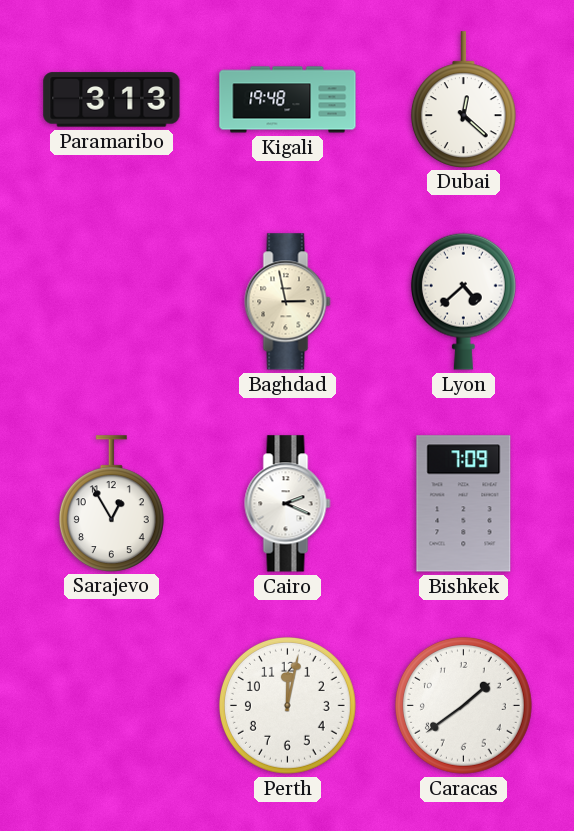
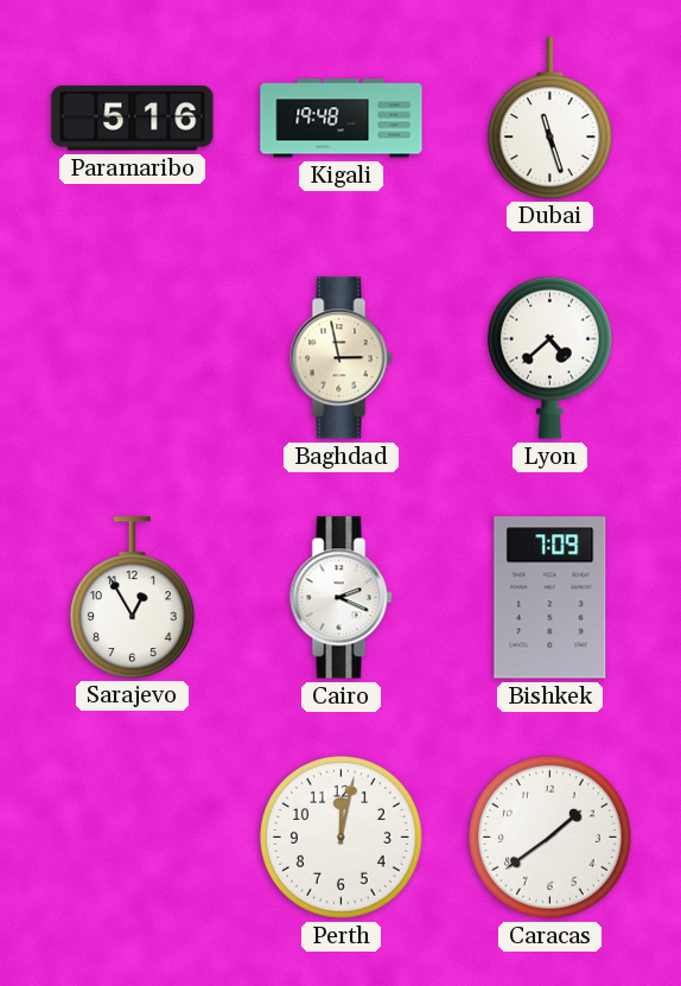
Paramaribo: 3:13 -> 5:16
Dubai: 12:22 -> 11:27
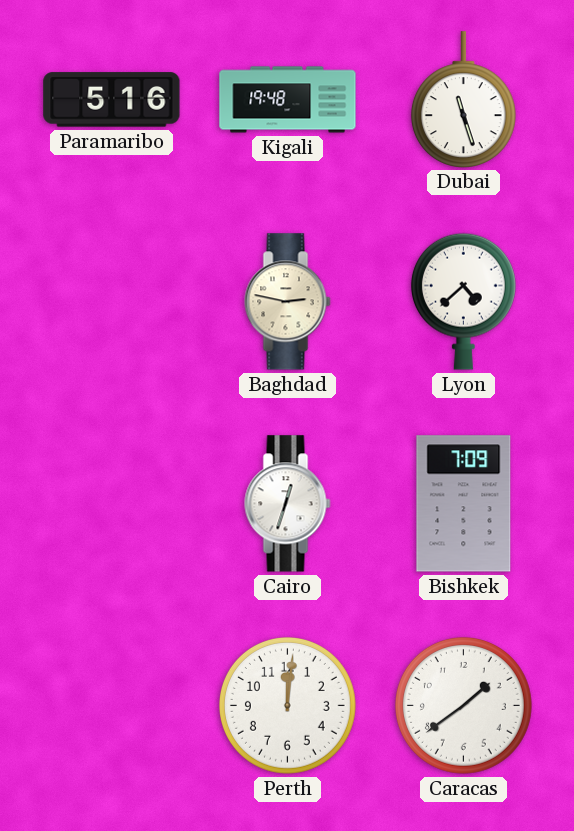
Baghdad: 2:58 -> 2:47
Sarajevo: 12:55 -> none
Cairo: 2:19 -> 12:33
Perth: 12:02 -> 12:01
